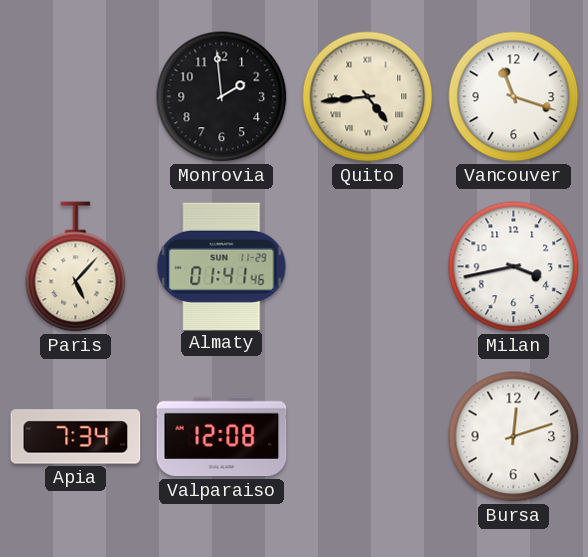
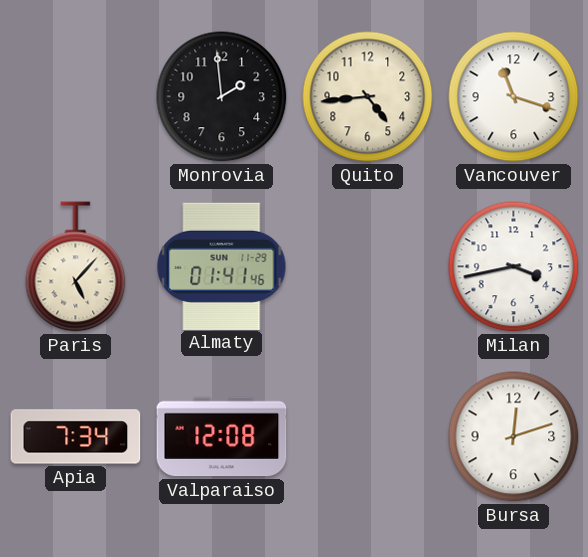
Quito numerals: Roman -> Arabic
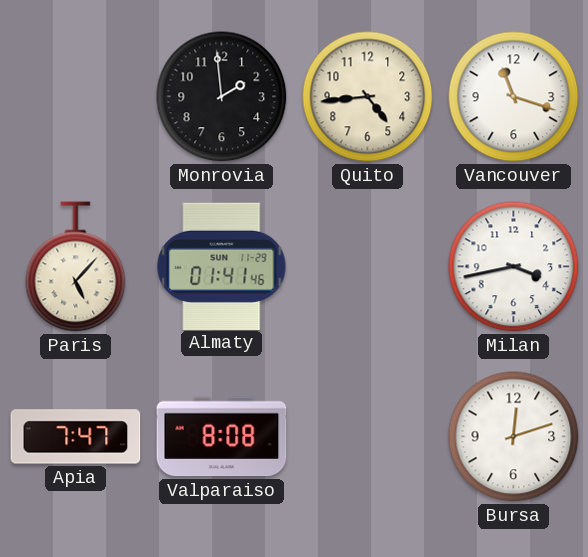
Apia: 7:34 -> 7:47
Valparaiso: 12:08 -> 8:08
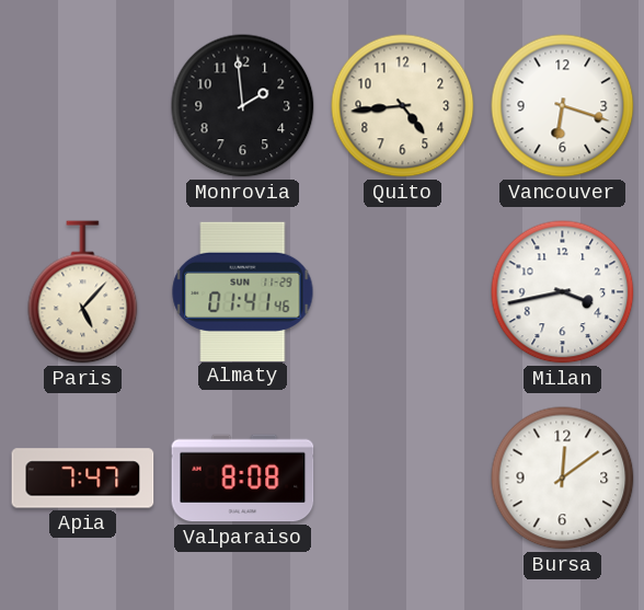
Vancouver: 11:18 -> 6:18
Bursa: 12:12 -> 12:09
